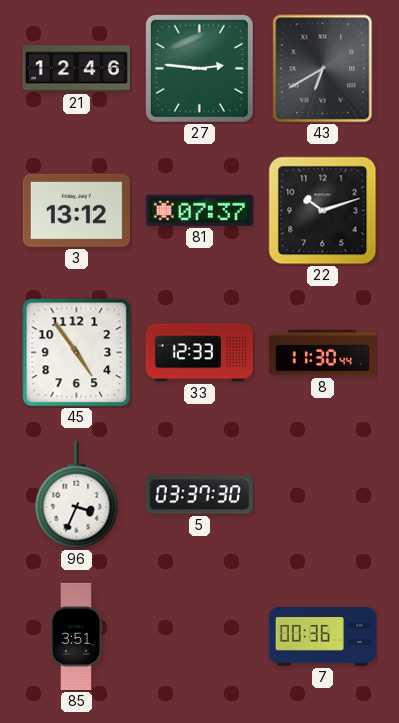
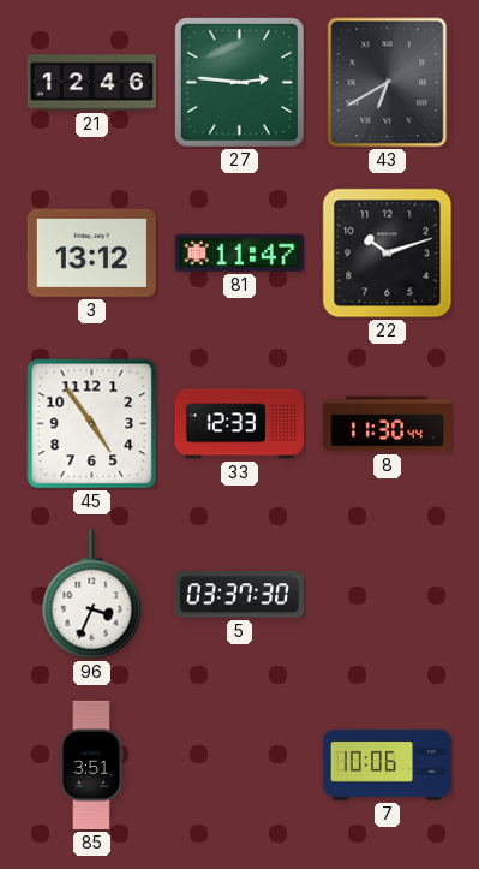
81: 07:37 -> 11:47
7: 00:36 -> 10:06
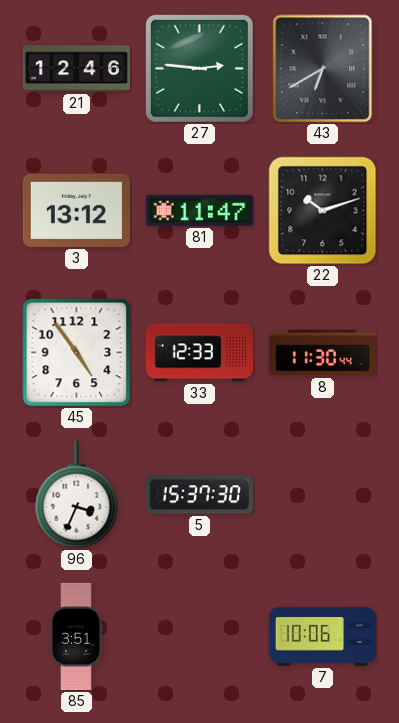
5: 03:37 -> 15:37
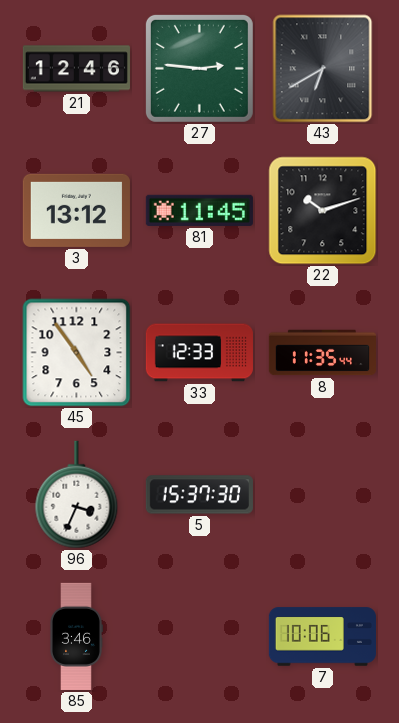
81: 11:47 -> 11:45
8: 11:30 -> 11:35
85: 3:51 -> 3:46
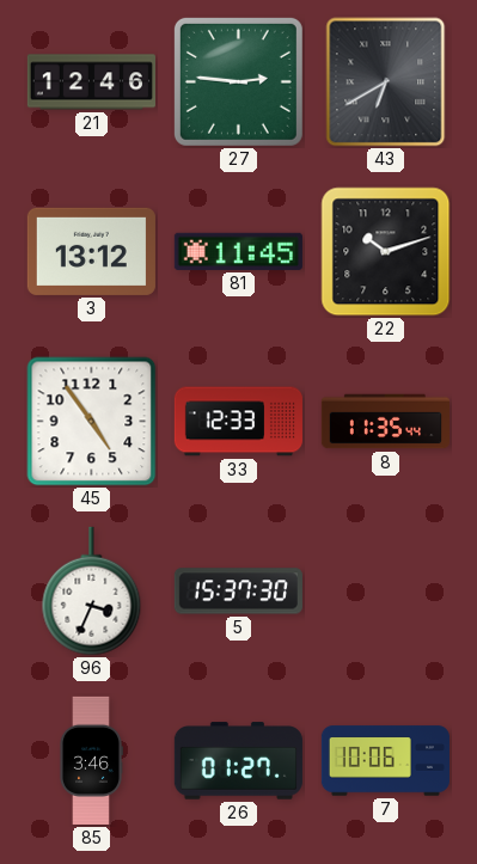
26: none -> 01:27
